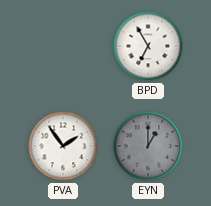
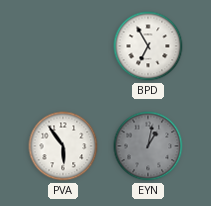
PVA: 1:54 -> 5:54
EYN: 1:00 -> 1:02
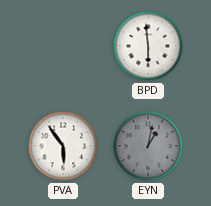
BPD: 6:55 -> 5:59
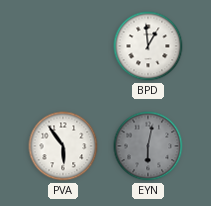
BPD: 5:59 -> 12:59
EYN: 1:02 -> 6:02
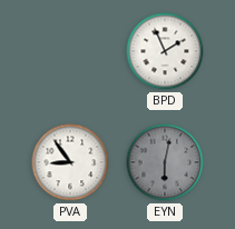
BPD: 12:59 -> 1:56
PVA: 5:54 -> 8:54
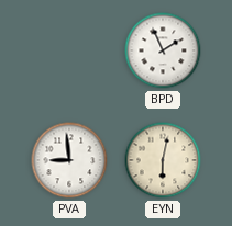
PVA: 8:54 -> 8:59
EYN dial: grey -> cream
